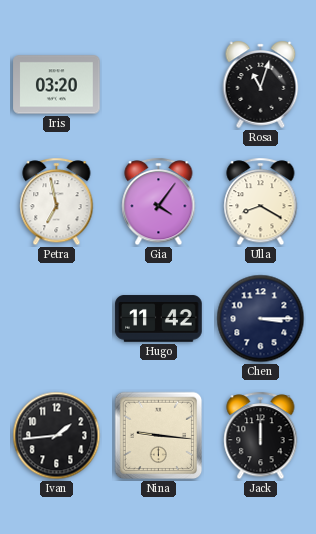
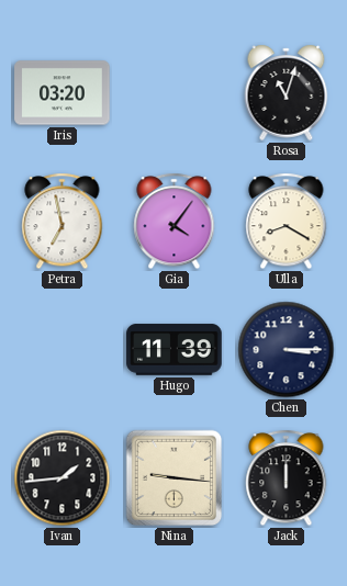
Hugo: 11:42 -> 11:39
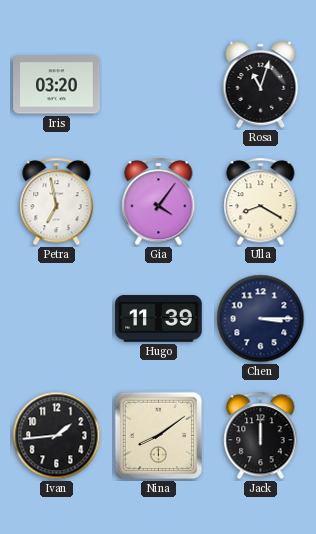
Nina: 9:16 -> 8:09
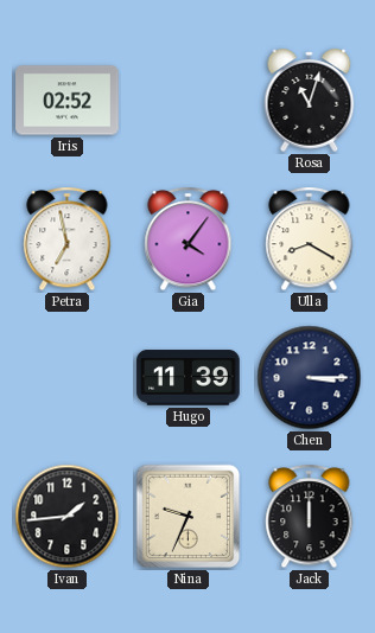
Iris: 03:20 -> 02:52
Nina: 8:09 -> 9:34
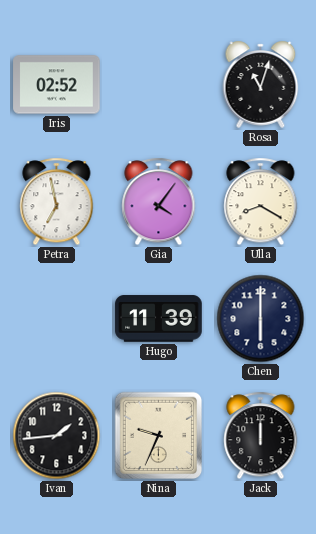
Chen: 3:15 -> 6:00
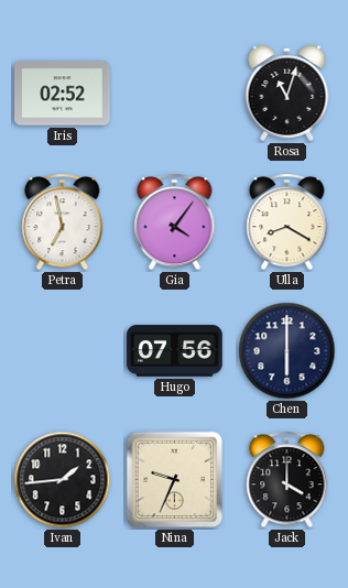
Hugo: 11:39 -> 07:56
Jack: 12:00 -> 4:00
